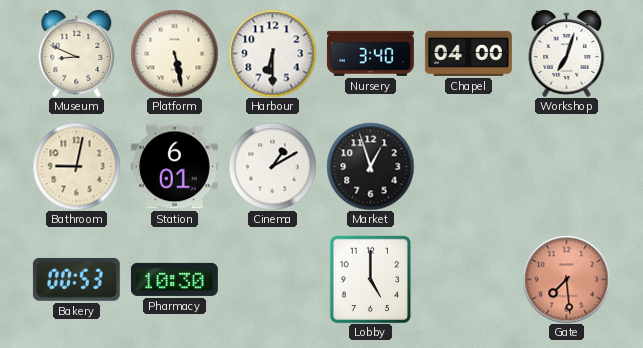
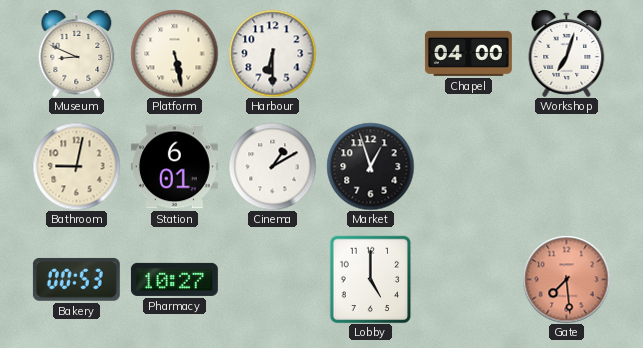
Nursery: 3:40 -> none
Pharmacy: 10:30 -> 10:27
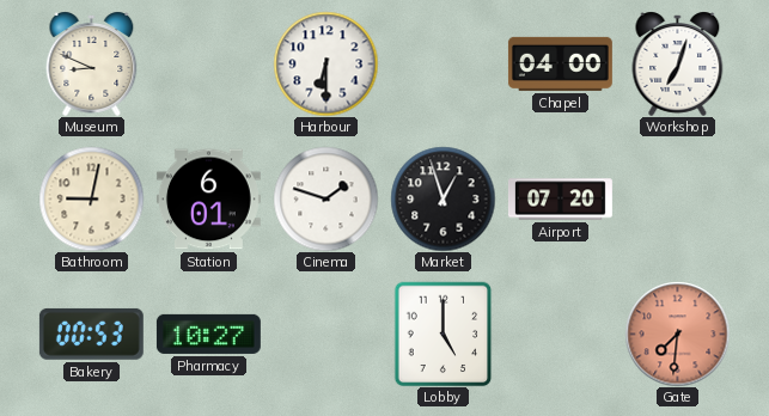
Platform: 5:28 -> none
Cinema: 1:10 -> 1:48
Airport: none -> 07:20
Gate: 7:29 -> 7:31
